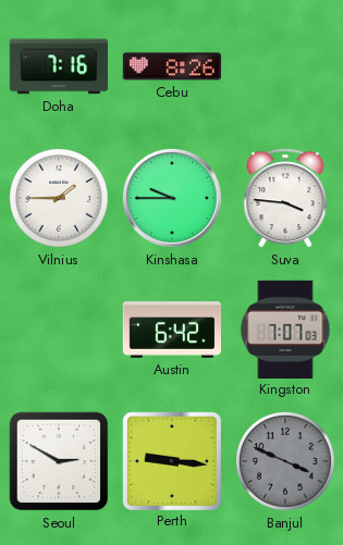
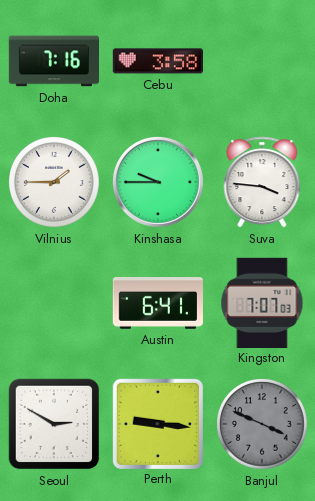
Cebu: 8:26 -> 3:58
Austin: 6:42 -> 6:41
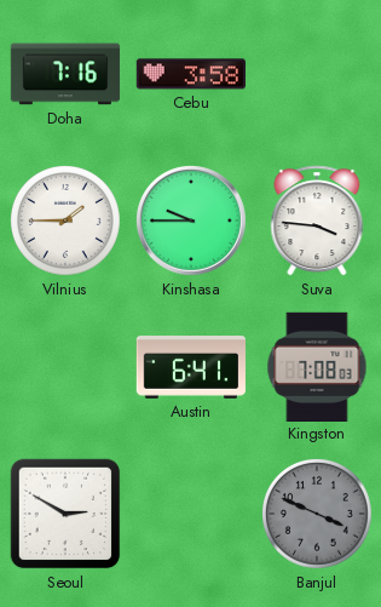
Kingston: 7:07 -> 7:08
Perth: 9:16 -> none
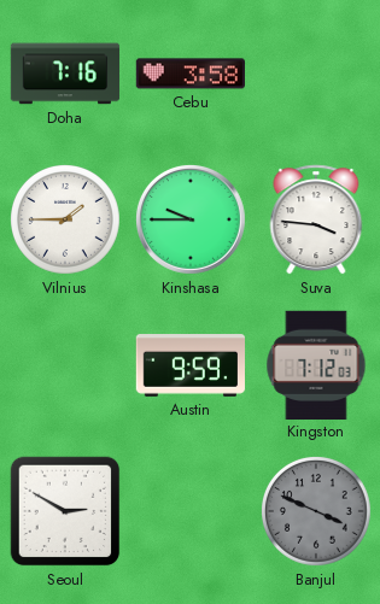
Austin: 6:41 -> 9:59
Kingston: 7:08 -> 7:12
